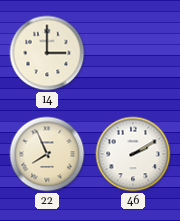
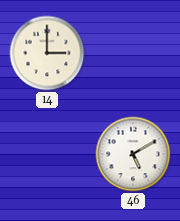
22: 7:56 -> none
46: 2:10 -> 5:10
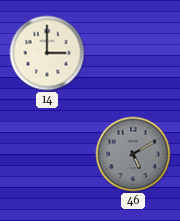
46 dial: white -> grey
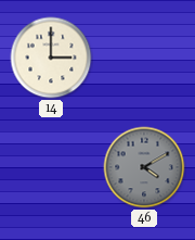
46: 5:10 -> 4:10
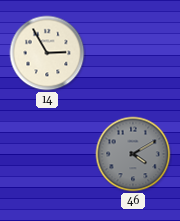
14: 3:00 -> 2:55
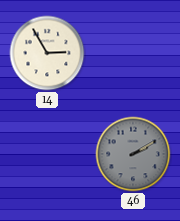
46: 4:10 -> 2:10
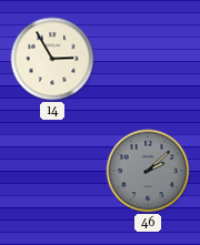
46: 2:10 -> 2:08
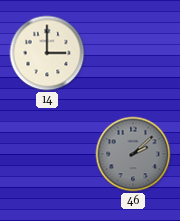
14: 2:55 -> 3:00
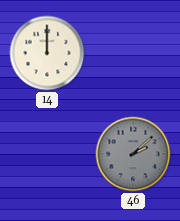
14: 3:00 -> 12:00
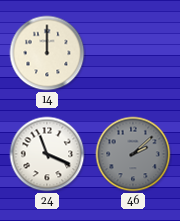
24: none -> 11:19
